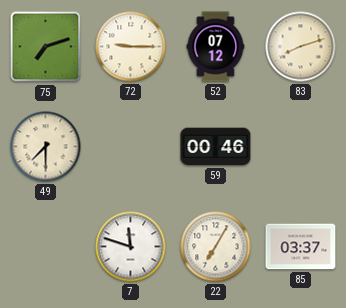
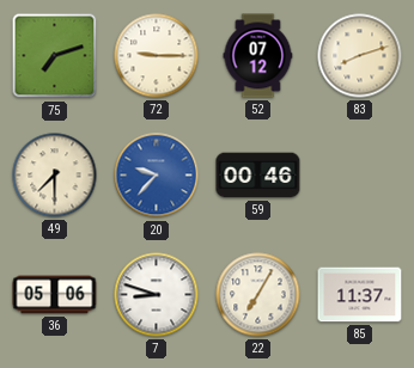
20: none -> 9:37
36: none -> 05:06
7: 11:48 -> 8:48
85: 03:37 -> 11:37
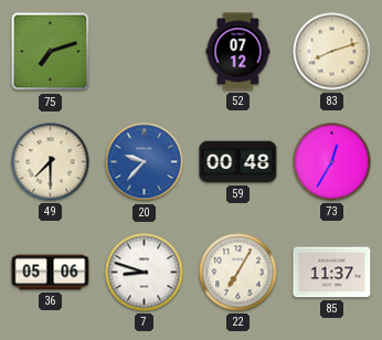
72: 9:15 -> none
59: 00:46 -> 00:48
73: none -> 12:35
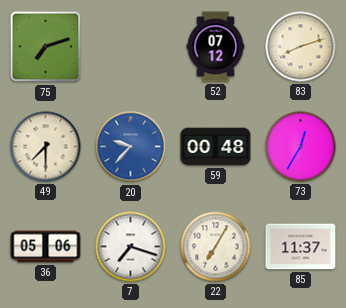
7: 8:48 -> 7:18
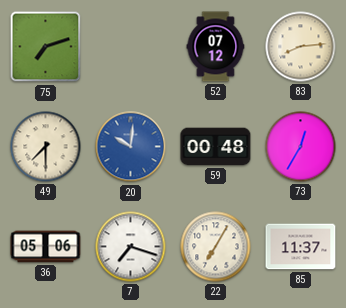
83: 8:12 -> 8:14
20: 9:37 -> 10:01
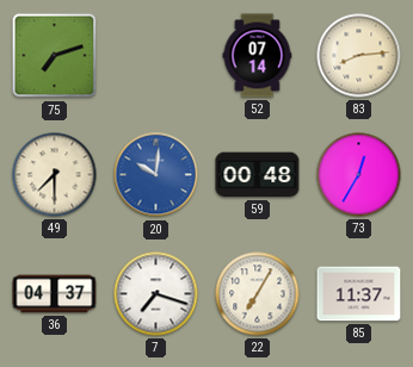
52: 07:12 -> 07:14
36: 05:06 -> 04:37
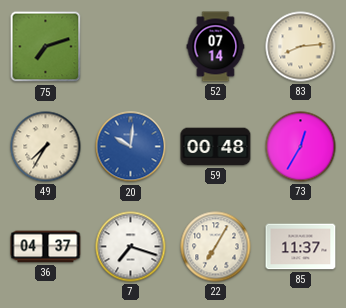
49: 7:30 -> 7:35
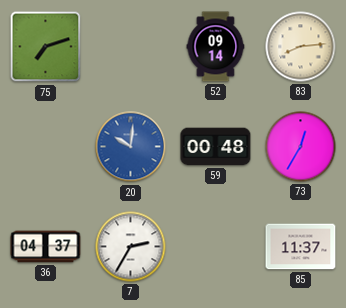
52: 07:14 -> 09:14
49: 7:35 -> none
7: 7:18 -> 2:35
22: 7:05 -> none
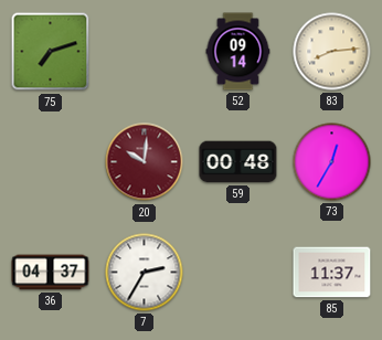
20 dial: blue -> burgundy
